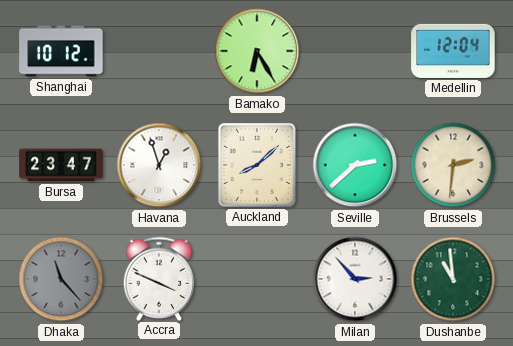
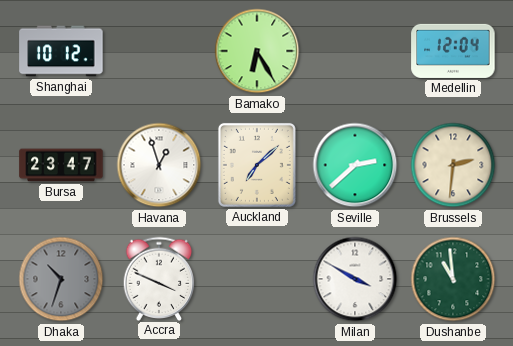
Auckland: 8:08 -> 7:08
Dhaka: 11:23 -> 10:33
Milan: 2:53 -> 3:50
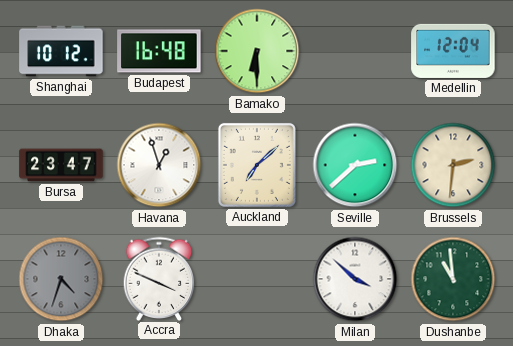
Budapest: none -> 16:48
Bamako: 6:25 -> 6:30
Dhaka: 10:33 -> 4:33
Milan: 3:50 -> 3:52
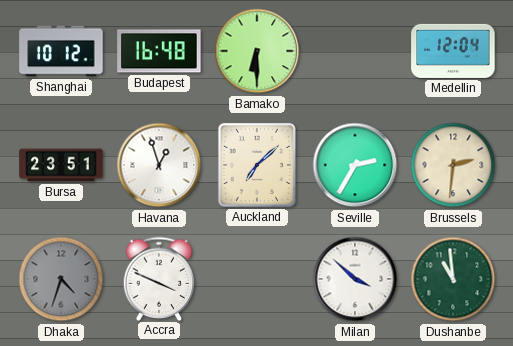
Bursa: 23:47 -> 23:51
Seville: 2:38 -> 2:35
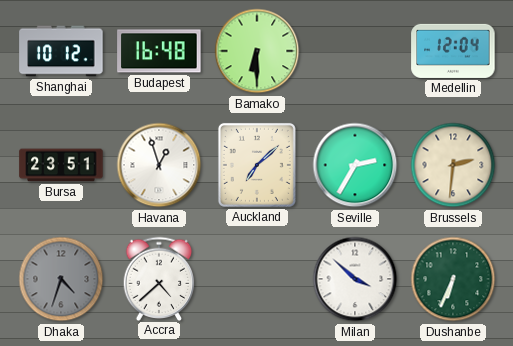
Accra: 3:49 -> 4:38
Dushanbe: 10:59 -> 6:34
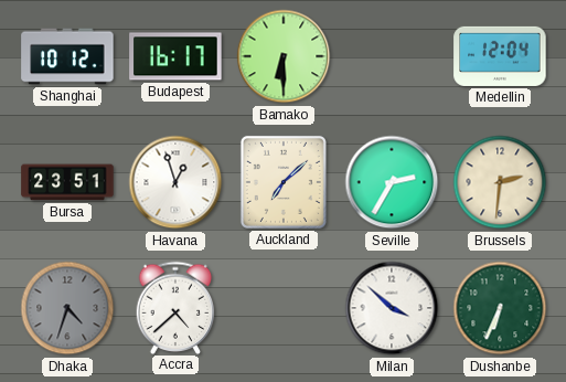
Budapest: 16:48 -> 16:17
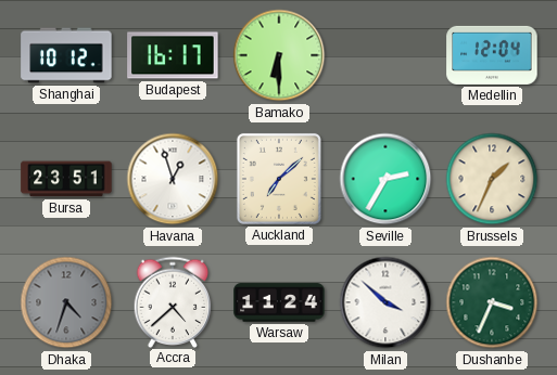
Brussels: 2:31 -> 1:34
Warsaw: none -> 11:24
Dushanbe: 6:34 -> 3:34
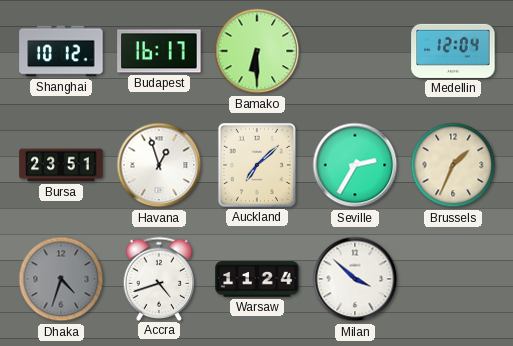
Accra: 4:38 -> 4:42
Dushanbe: 3:34 -> none
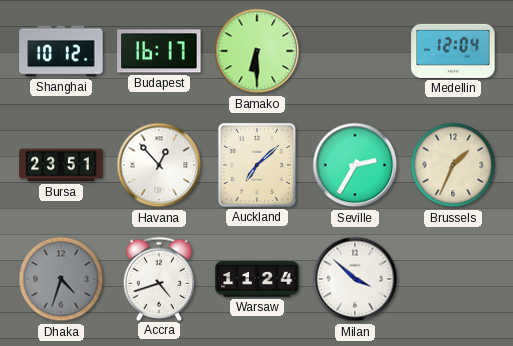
Havana: 12:57 -> 12:53
